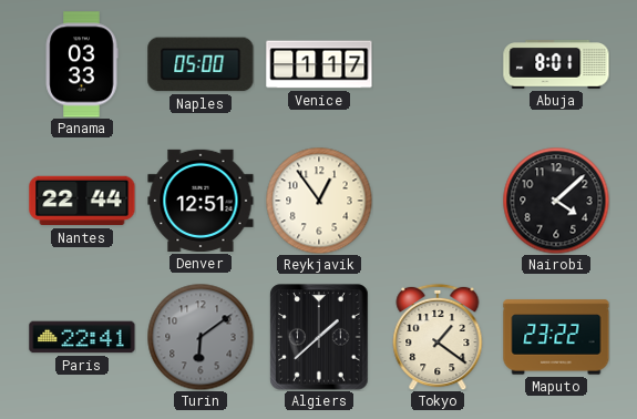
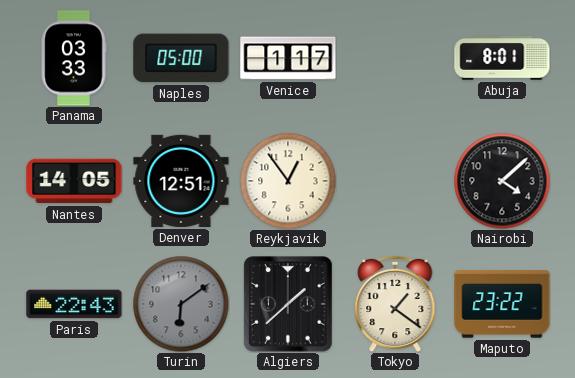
Nantes: 22:44 -> 14:05
Paris: 22:41 -> 22:43
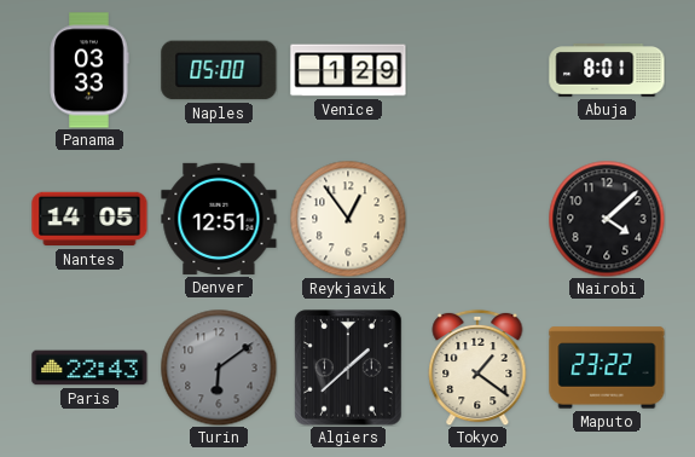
Venice: 1:17 -> 1:29
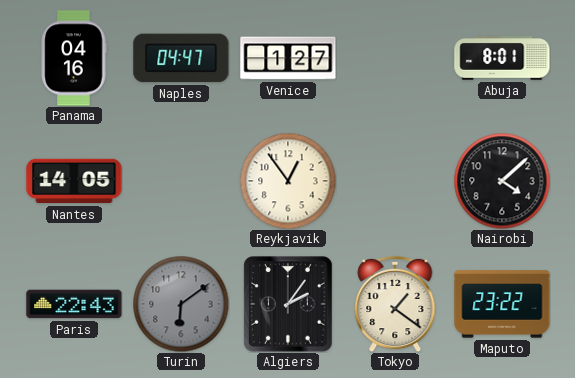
Panama: 03:33 -> 04:16
Naples: 05:00 -> 04:47
Venice: 1:29 -> 1:27
Denver: 12:51 -> none
Algiers: 1:38 -> 2:06
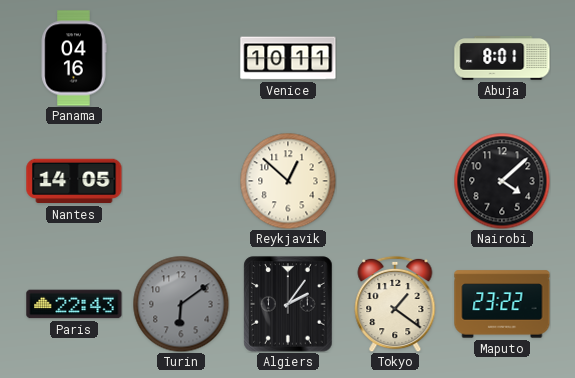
Naples: 04:47 -> none
Venice: 1:27 -> 10:11
Reykjavik: 12:54 -> 12:52
